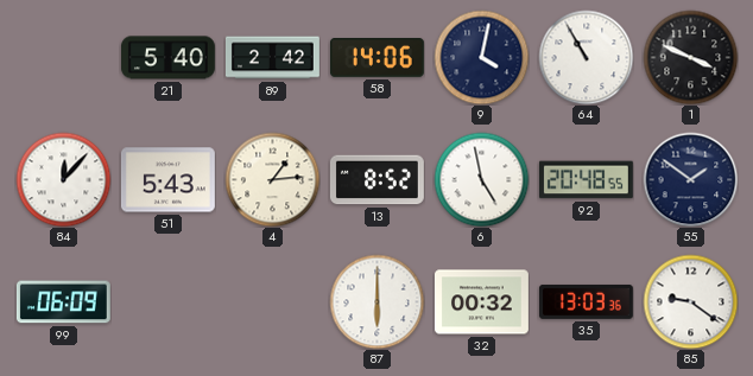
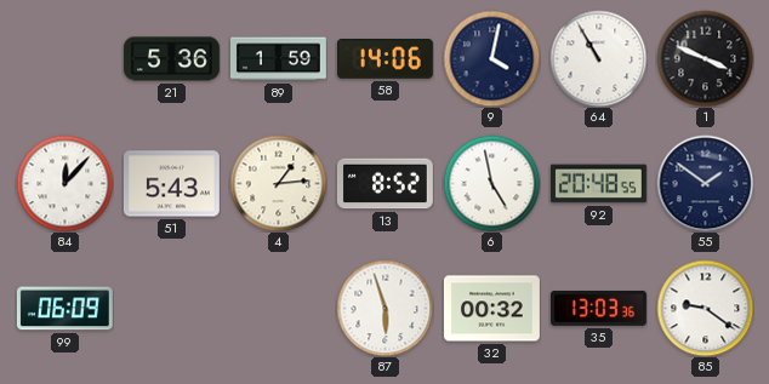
21: 5:40 -> 5:36
89: 2:42 -> 1:59
87: 6:00 -> 5:57
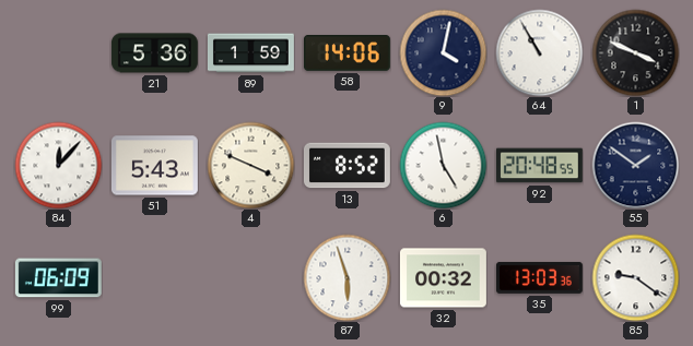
4: 1:14 -> 3:49
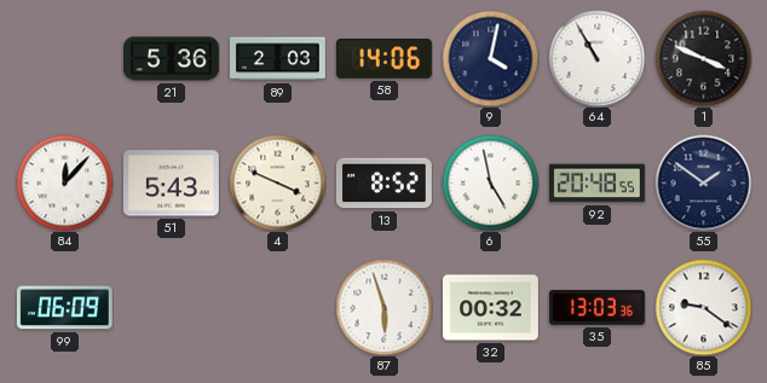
89: 1:59 -> 2:03
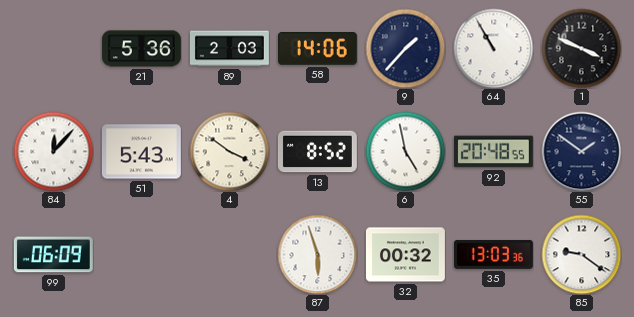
9: 4:02 -> 1:37
4: 3:49 -> 3:51
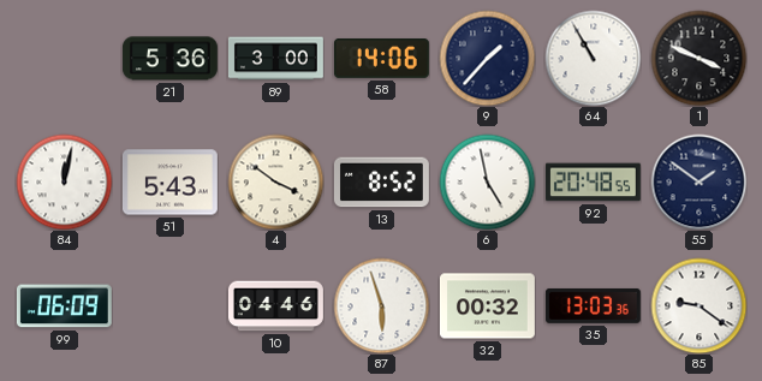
89: 2:03 -> 3:00
84: 12:07 -> 12:02
10: none -> 04:46
